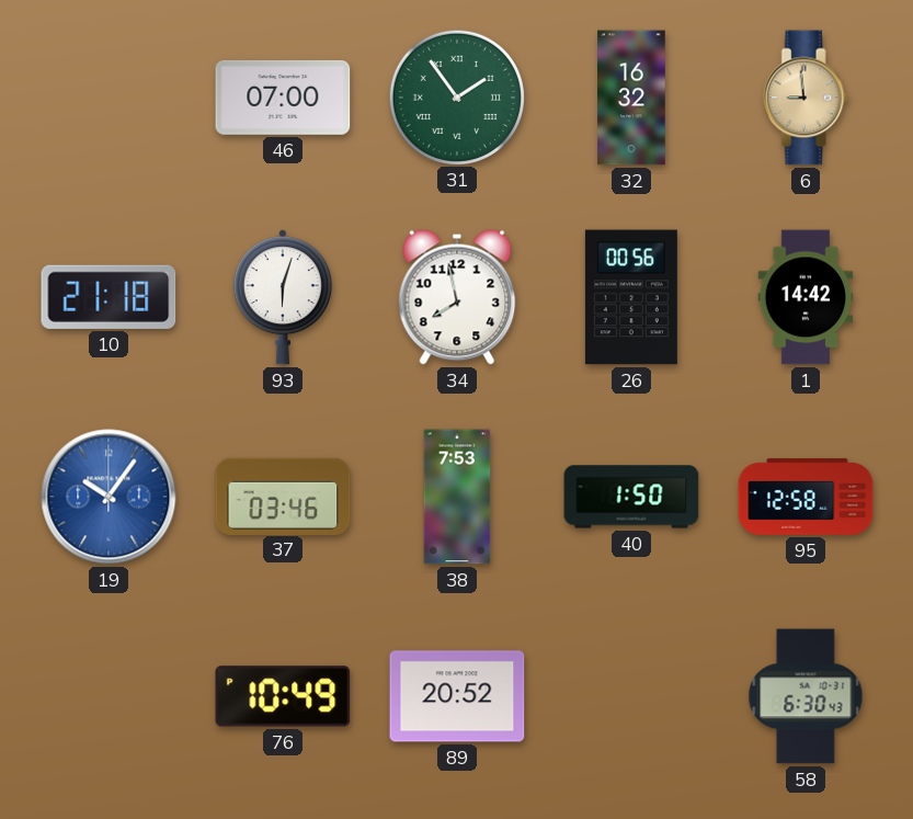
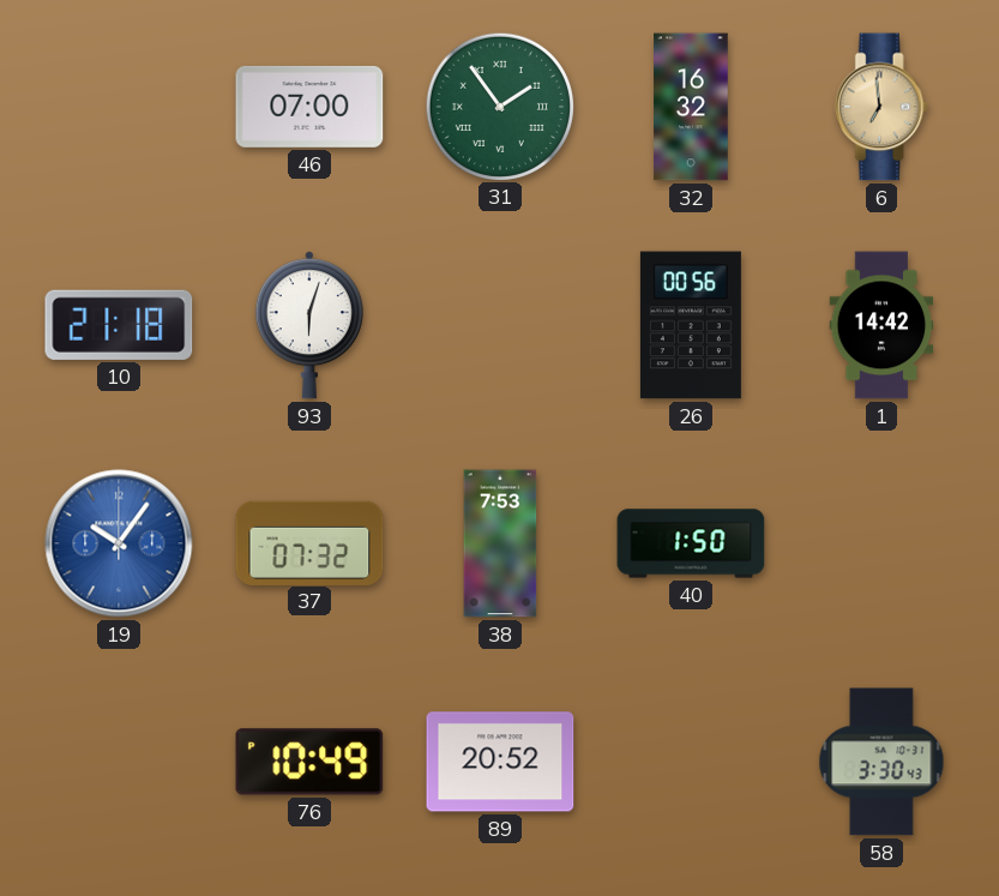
6: 8:59 -> 6:59
34: 7:58 -> none
37: 03:46 -> 07:32
95: 12:58 -> none
58: 6:30 -> 3:30
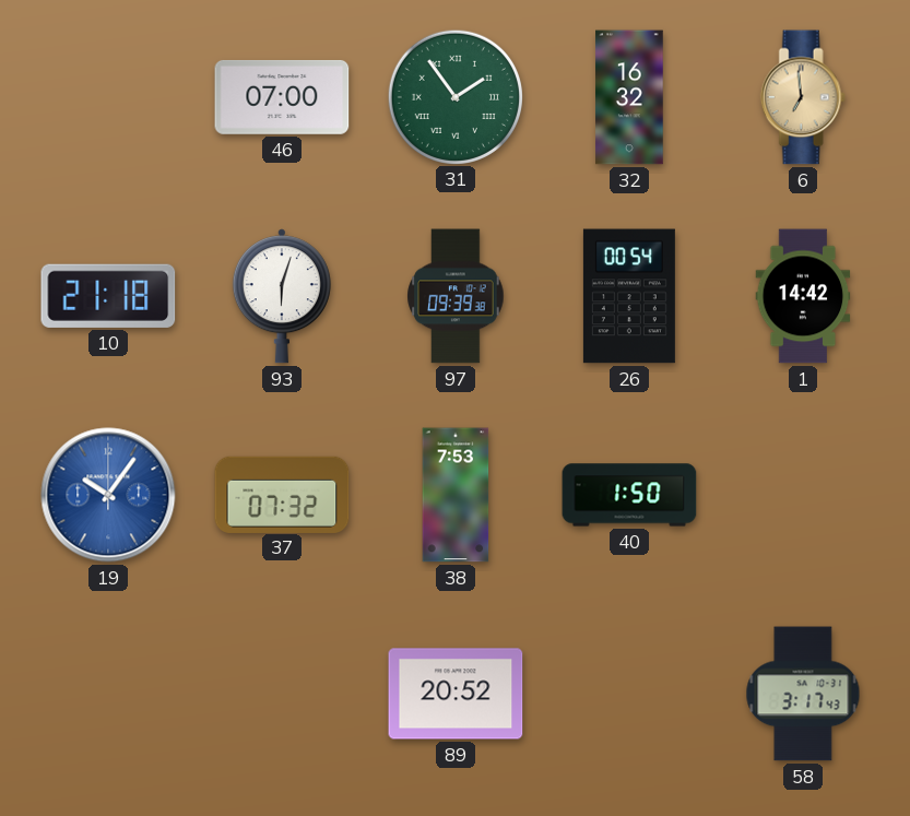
97: none -> 09:39
26: 00:56 -> 00:54
76: 10:49 -> none
58: 3:30 -> 3:17
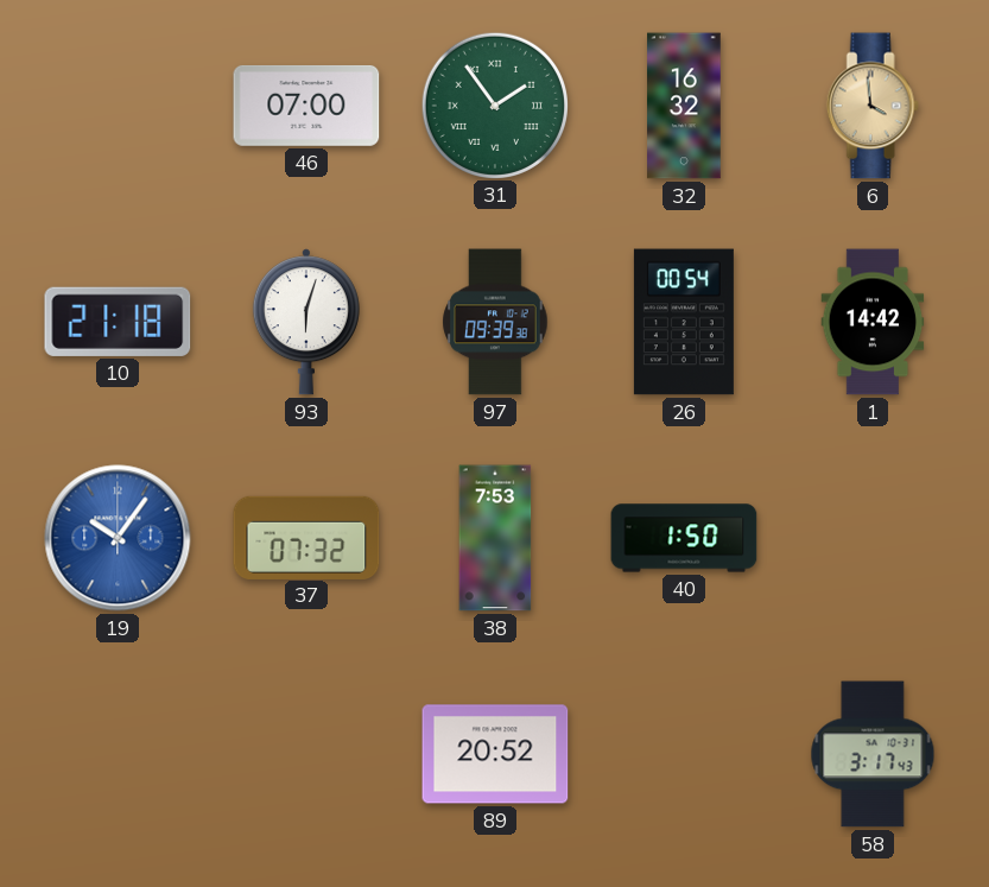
6: 6:59 -> 3:59
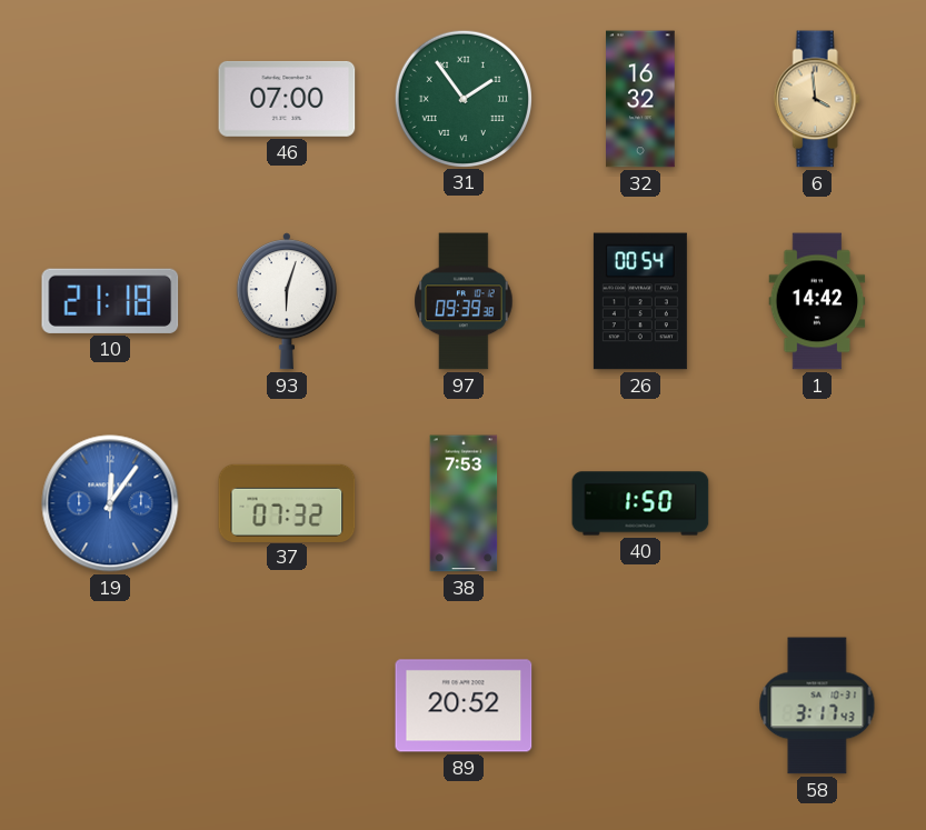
19: 10:06 -> 12:06
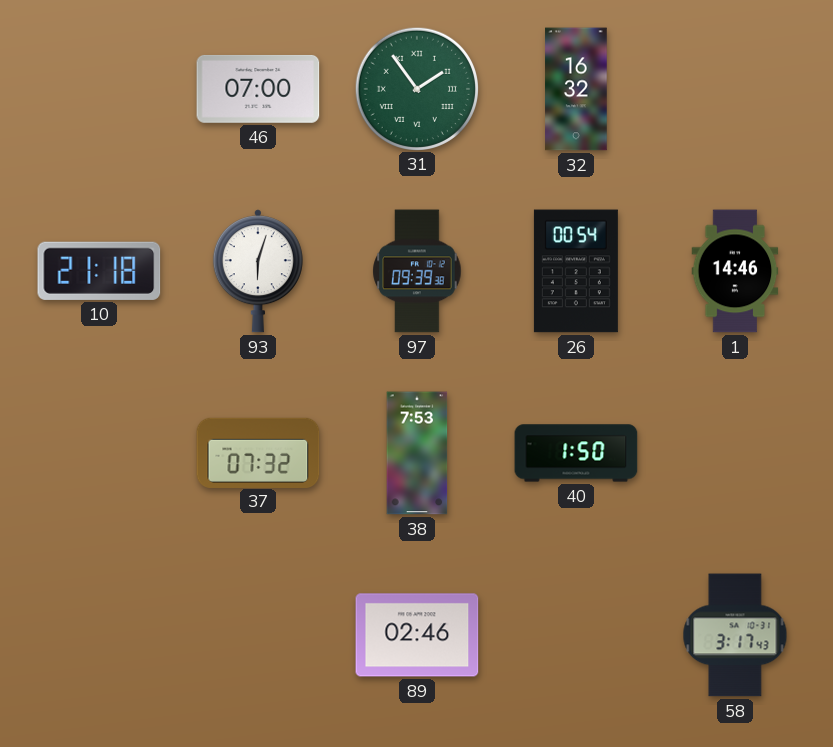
6: 3:59 -> none
1: 14:42 -> 14:46
19: 12:06 -> none
89: 20:52 -> 02:46
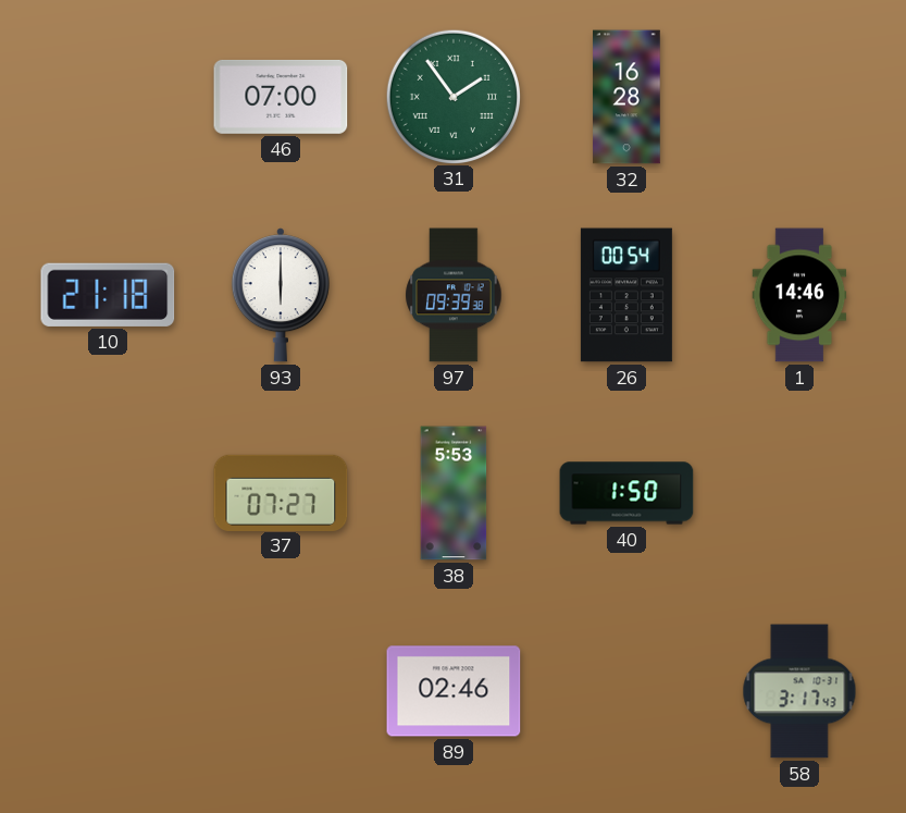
32: 16:32 -> 16:28
93: 6:03 -> 6:00
37: 07:32 -> 07:27
38: 7:53 -> 5:53
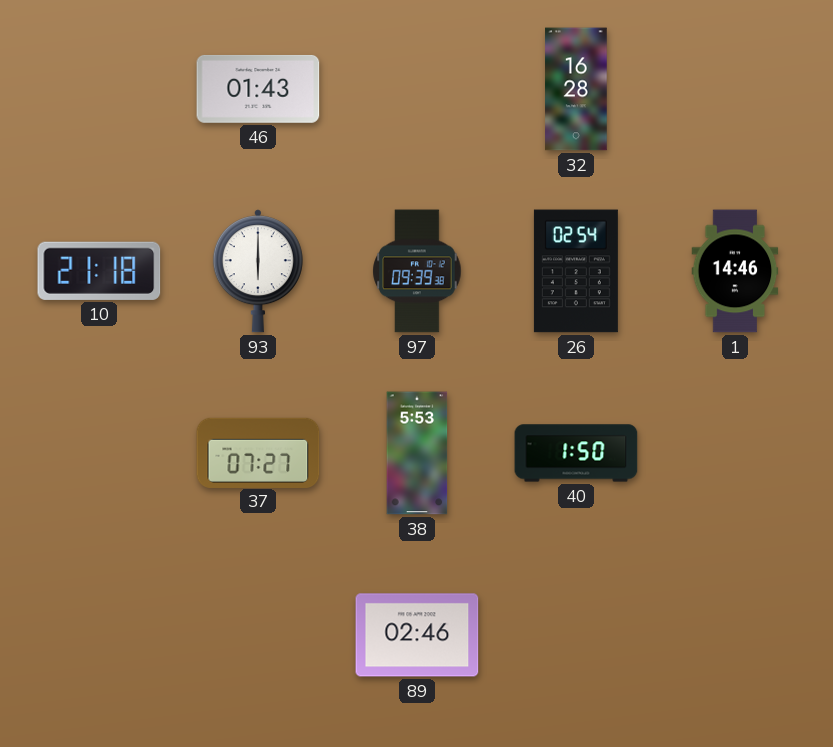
46: 07:00 -> 01:43
31: 1:54 -> none
26: 00:54 -> 02:54
58: 3:17 -> none
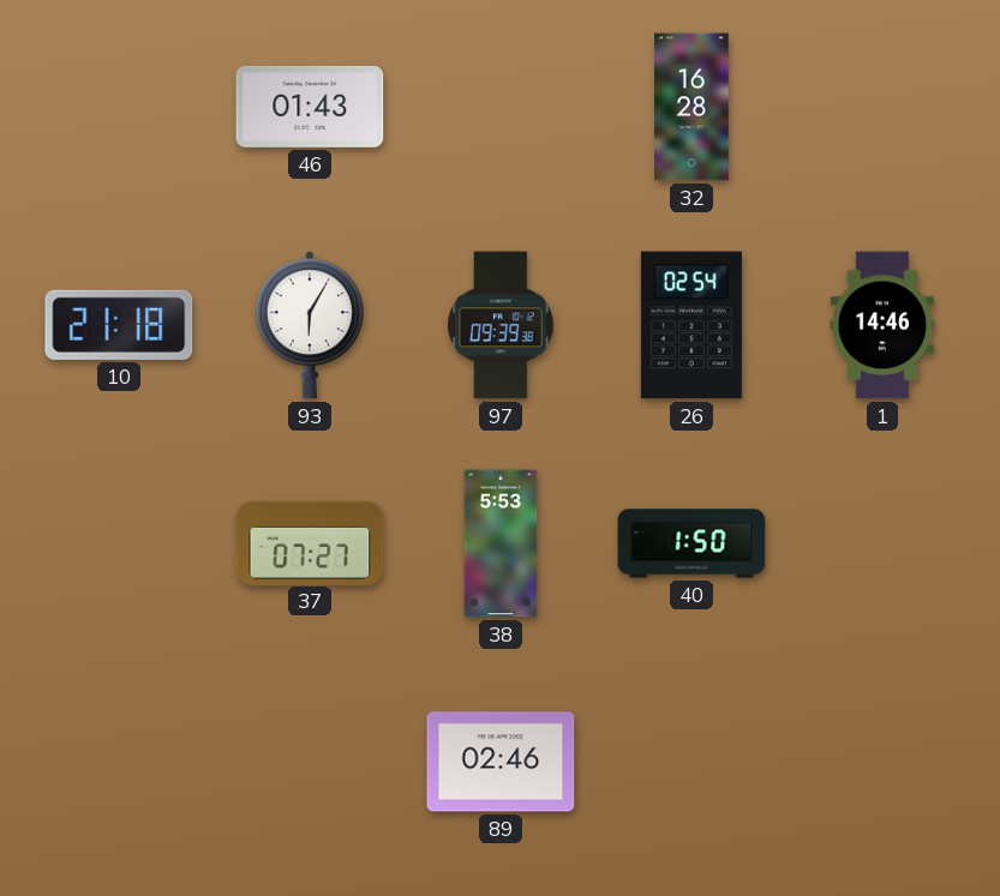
93: 6:00 -> 6:05
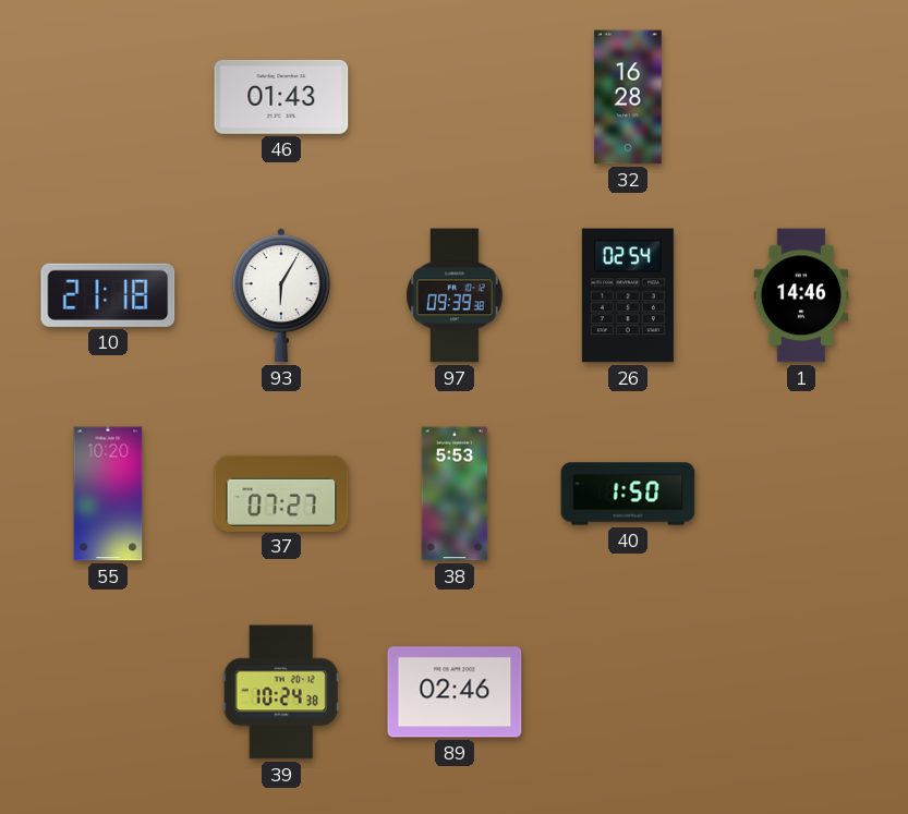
55: none -> 10:20
39: none -> 10:24
